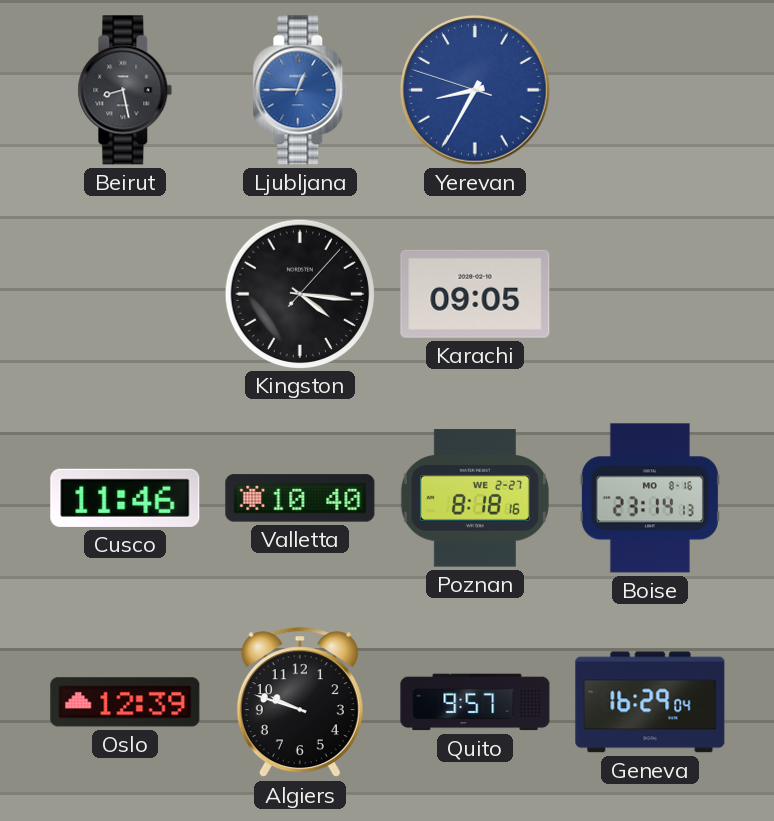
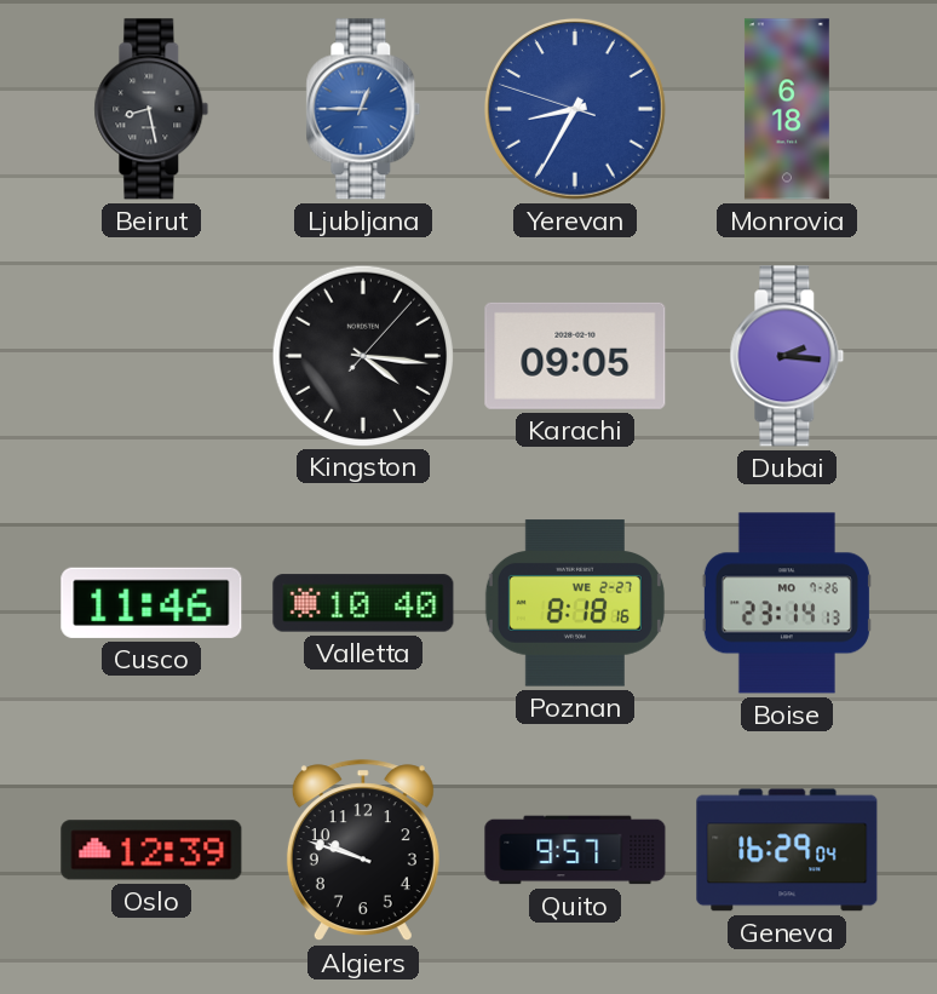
Monrovia: none -> 6:18
Dubai: none -> 2:16
Boise date: MO 8-16 -> MO 7-26
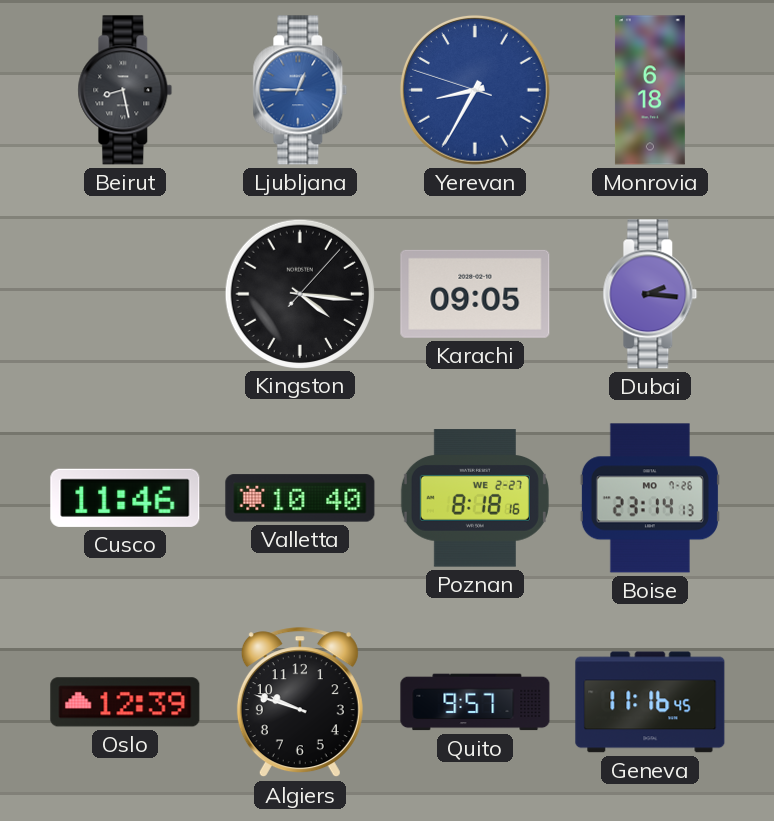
Geneva: 16:29 -> 11:16
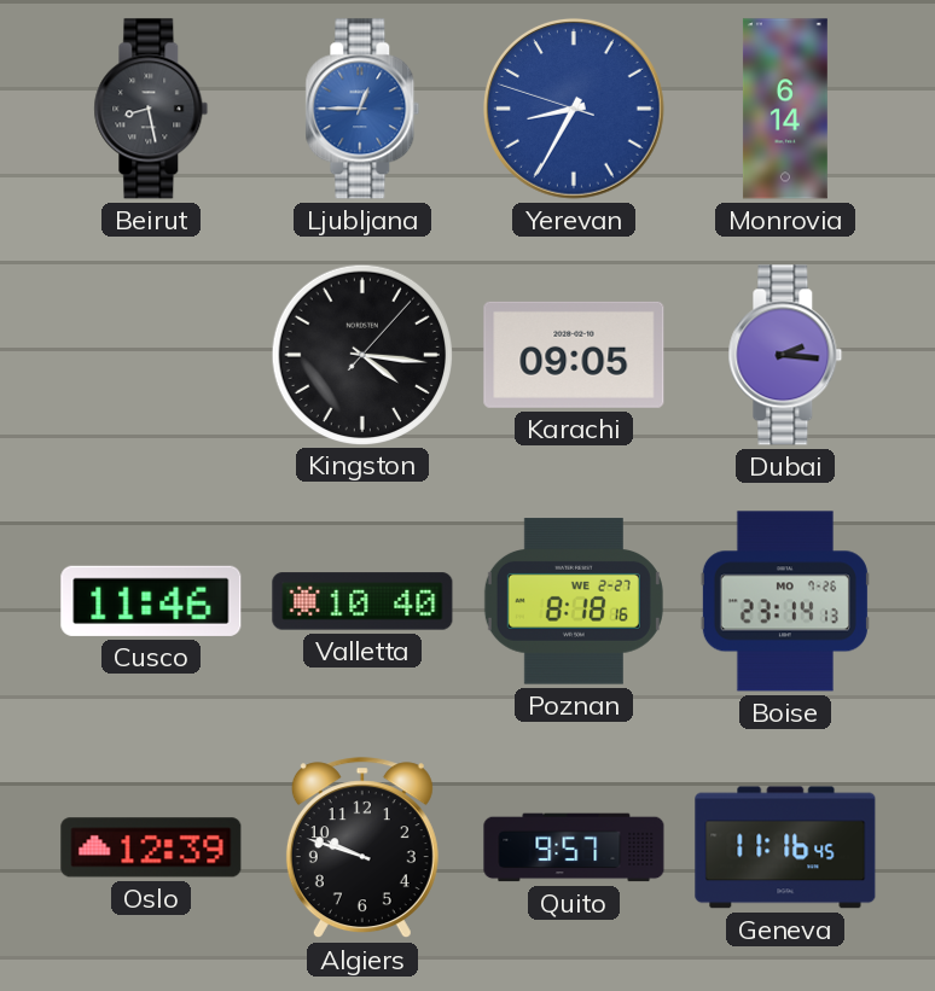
Monrovia: 6:18 -> 6:14
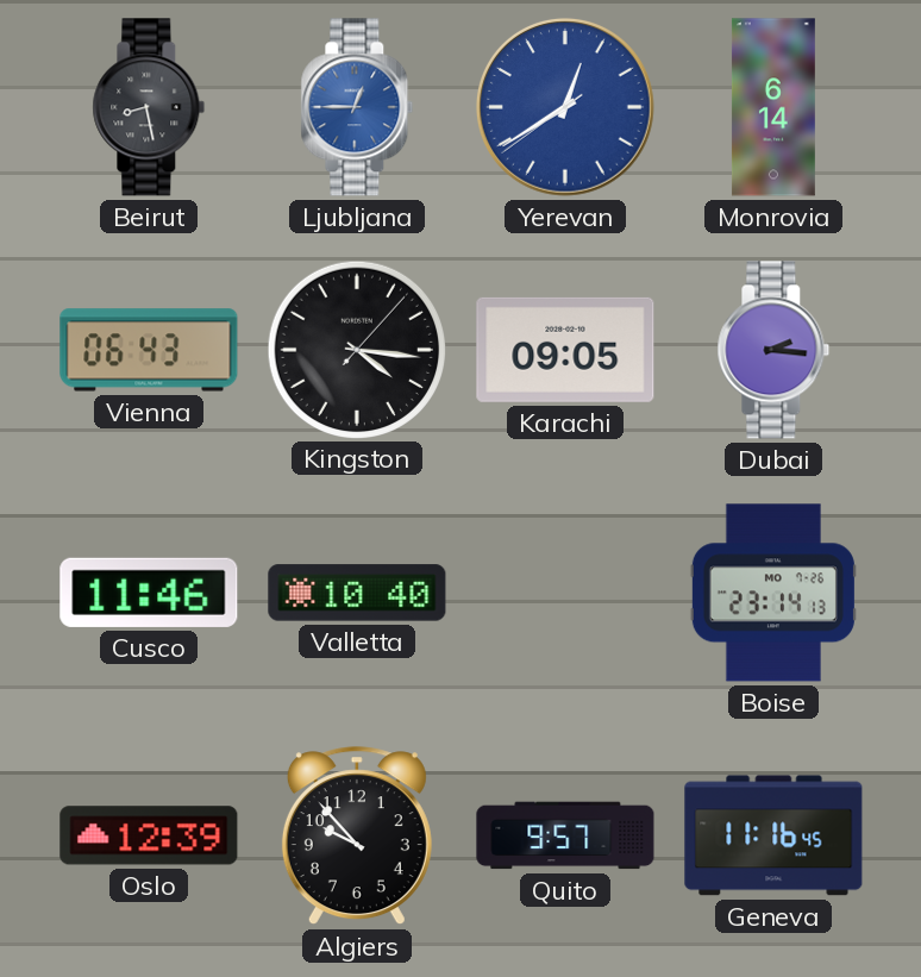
Yerevan: 8:34 -> 12:39
Vienna: none -> 06:43
Poznan: 8:18 -> none
Algiers: 9:48 -> 9:53
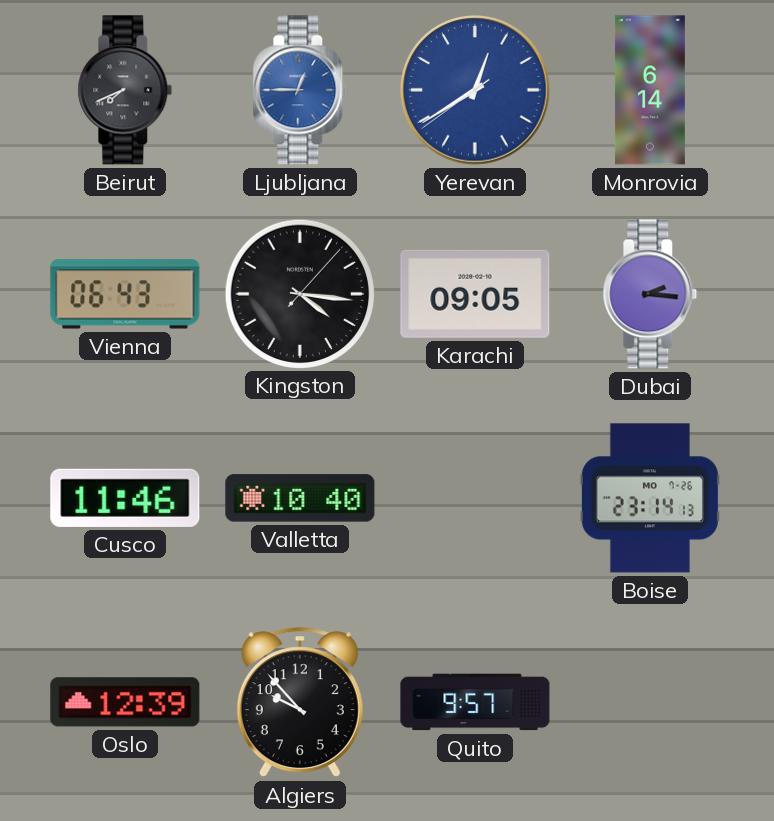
Beirut: 8:28 -> 7:41
Geneva: 11:16 -> none
